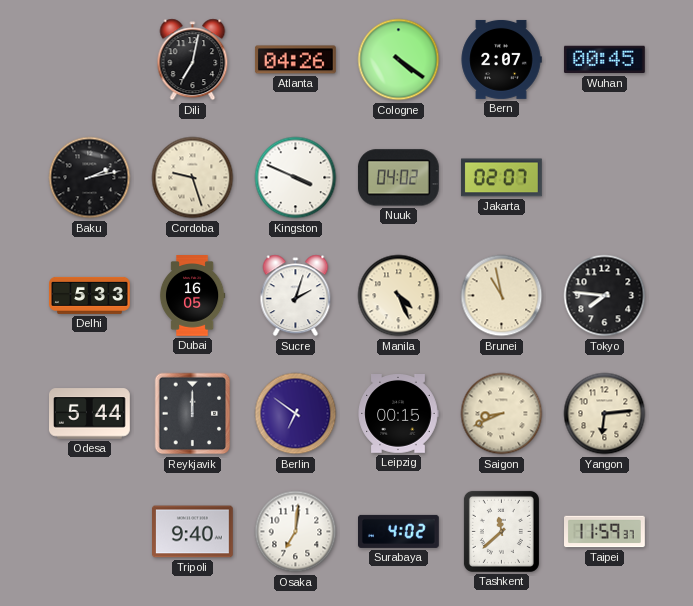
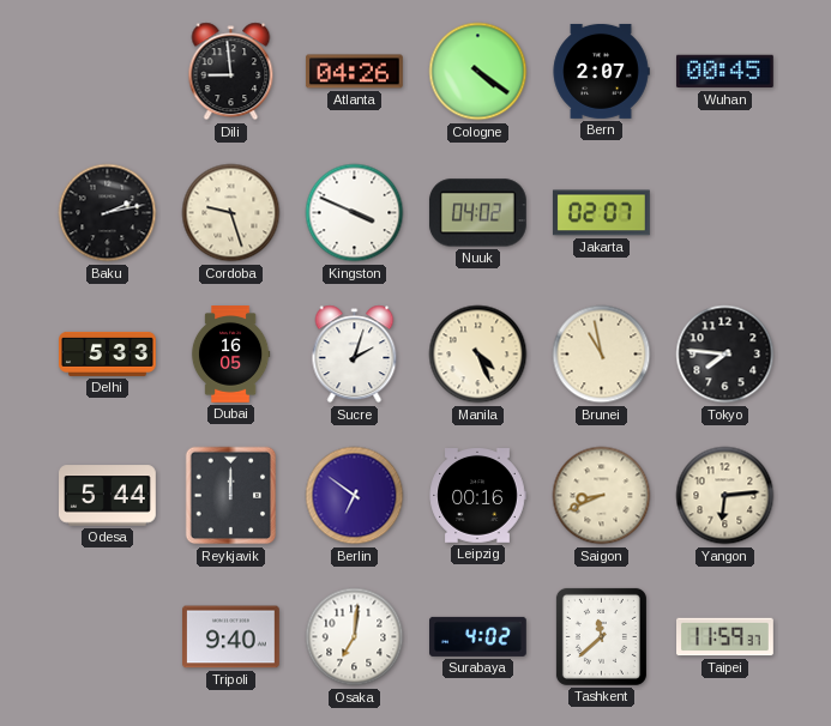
Dili: 7:02 -> 8:59
Leipzig: 00:15 -> 00:16
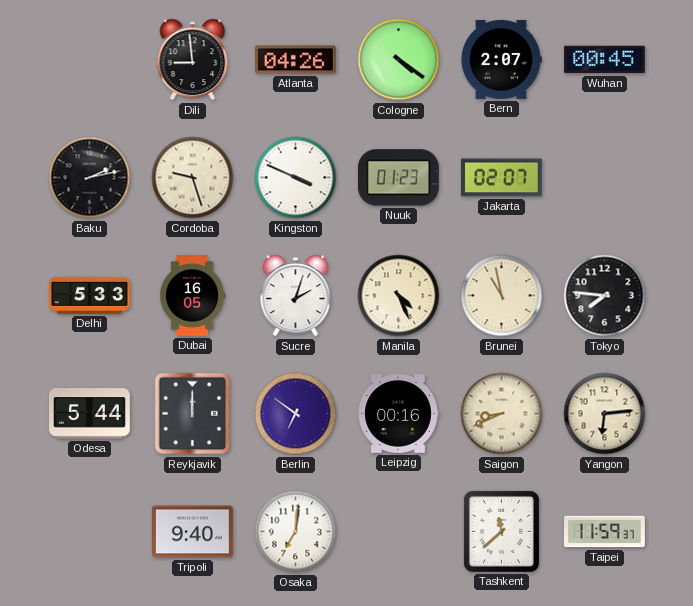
Nuuk: 04:02 -> 01:23
Surabaya: 4:02 -> none
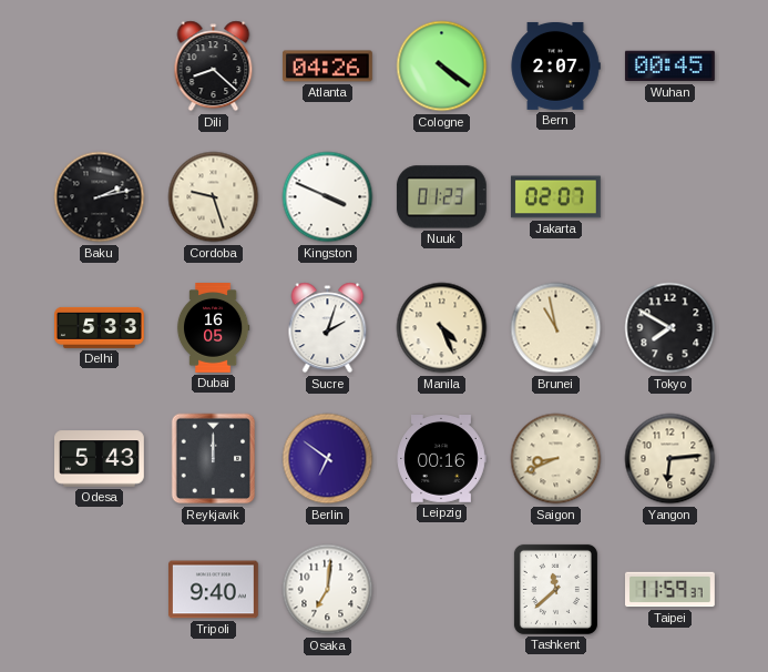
Dili: 8:59 -> 8:22
Tokyo: 7:46 -> 7:50
Odesa: 5:44 -> 5:43
